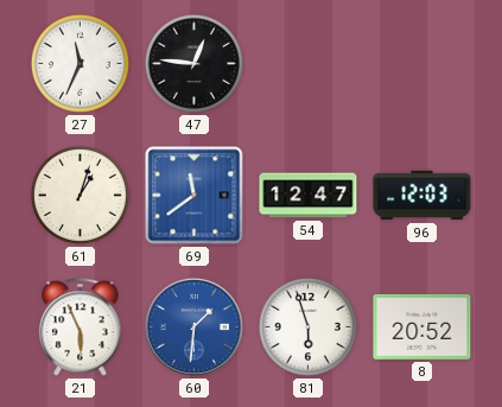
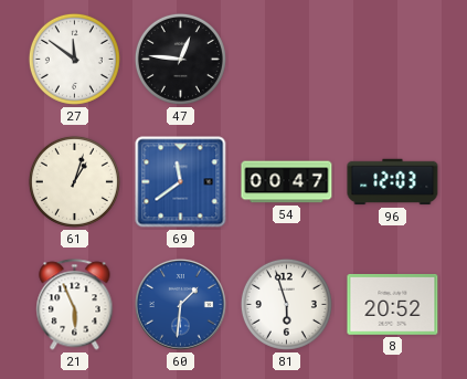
27: 11:34 -> 11:51
54: 12:47 -> 00:47
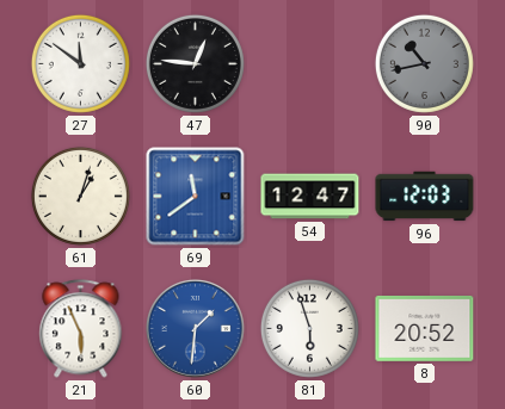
90: none -> 10:43
54: 00:47 -> 12:47
